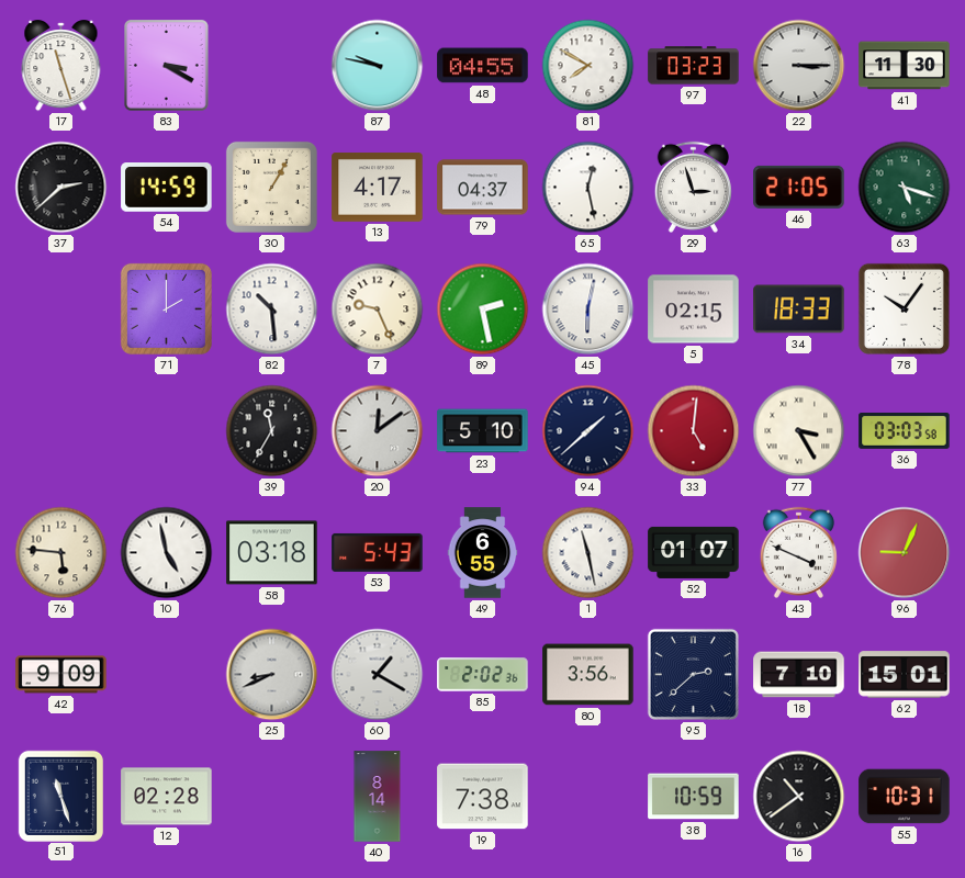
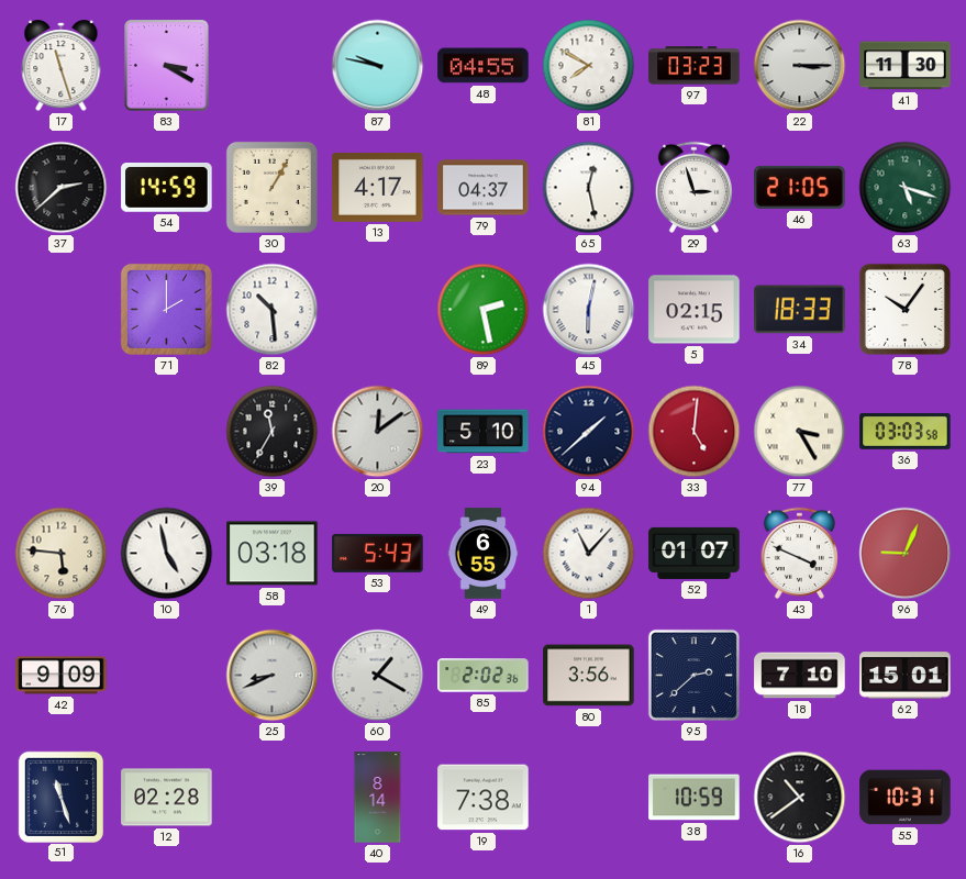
7: 9:26 -> none
1: 11:28 -> 11:07
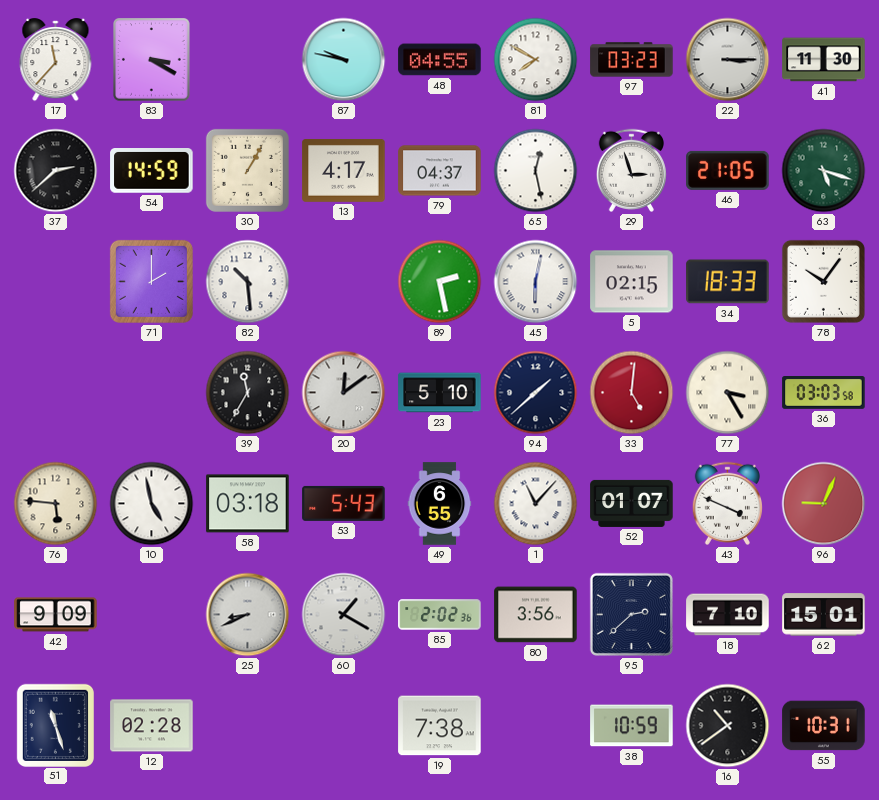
17: 11:27 -> 11:37
40: 8:14 -> none
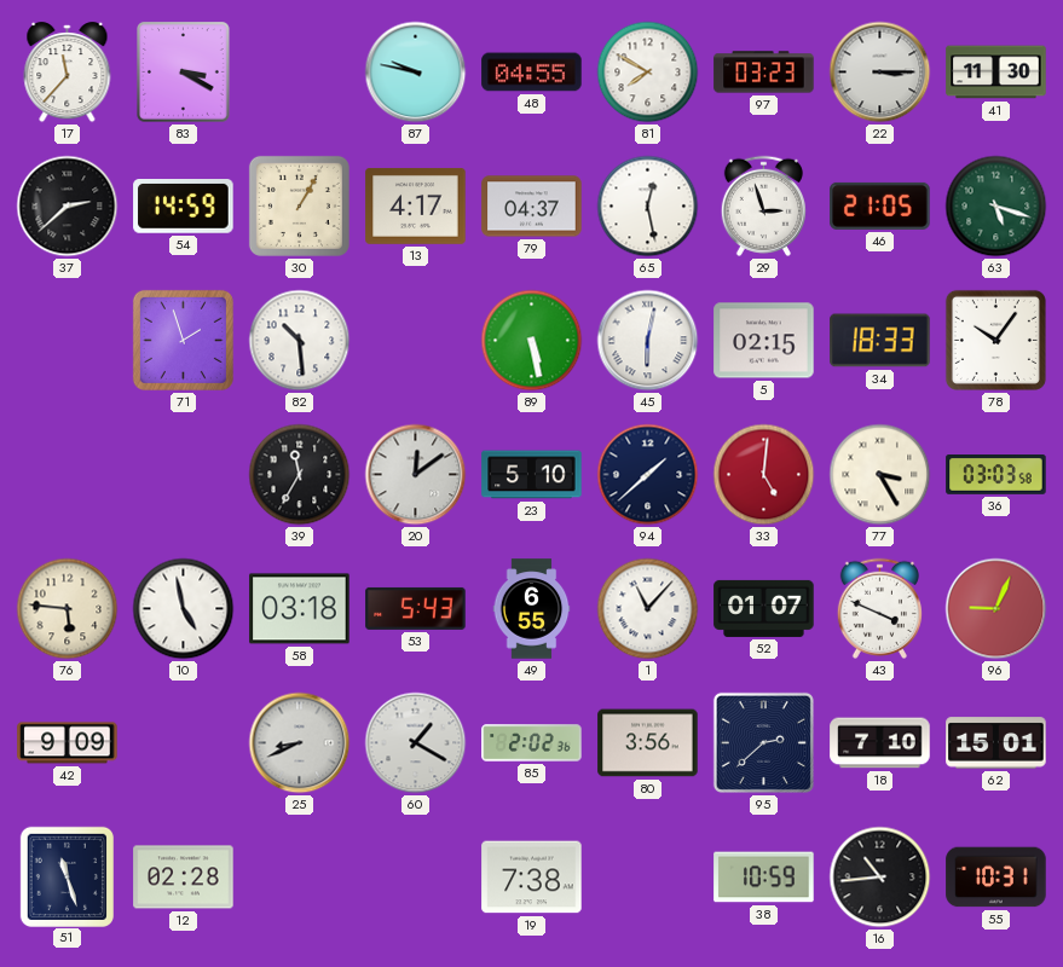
71: 2:00 -> 1:57
89: 2:28 -> 5:28
16: 10:39 -> 10:44
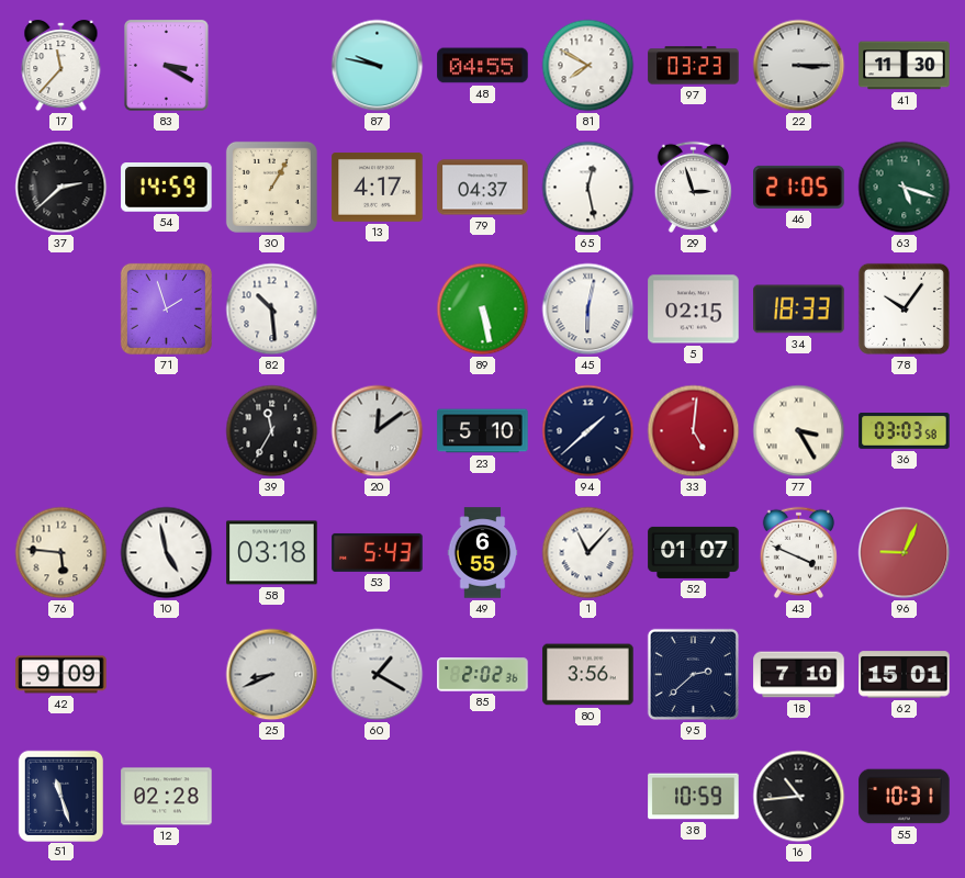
19: 7:38 -> none
